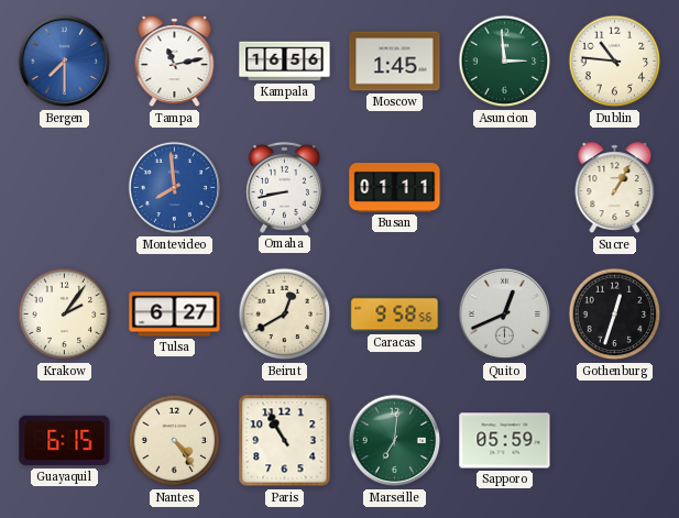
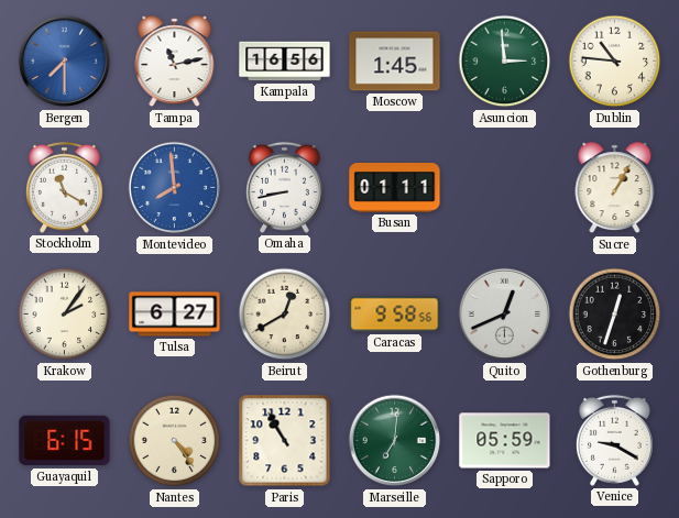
Stockholm: none -> 11:20
Venice: none -> 9:20
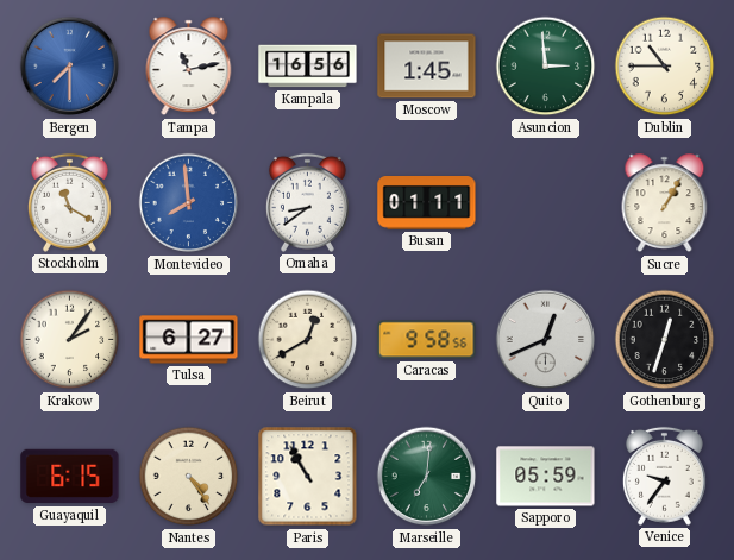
Dublin: 10:46 -> 10:45
Omaha: 8:43 -> 8:39
Venice: 9:20 -> 9:36
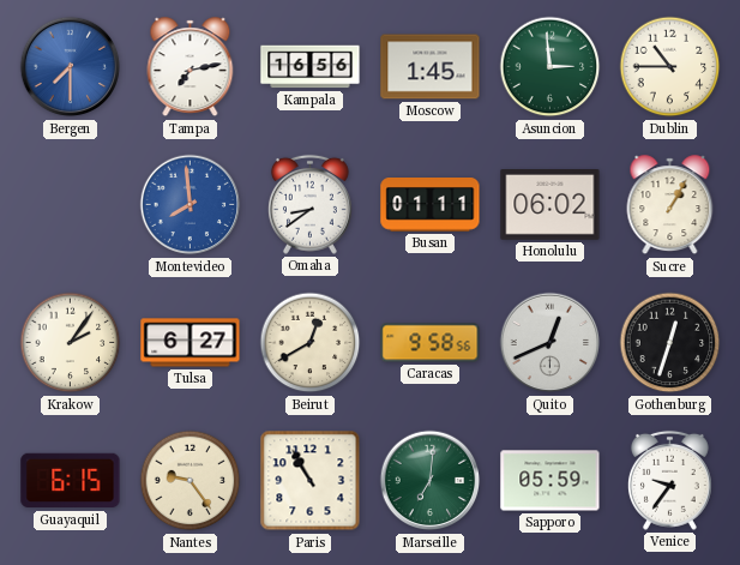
Tampa: 11:13 -> 7:13
Stockholm: 11:20 -> none
Honolulu: none -> 06:02
Nantes: 4:24 -> 9:24
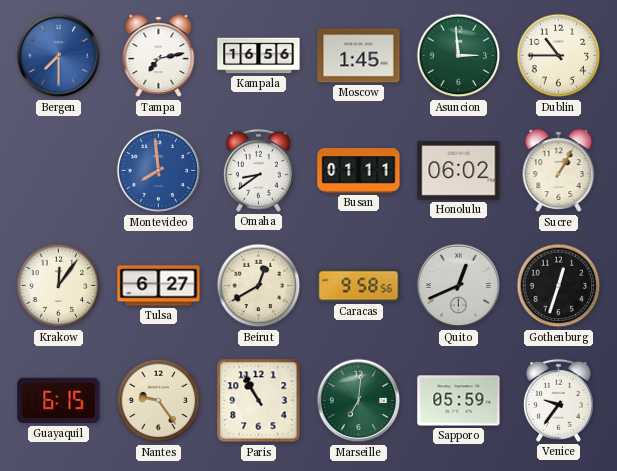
Krakow: 2:06 -> 12:06
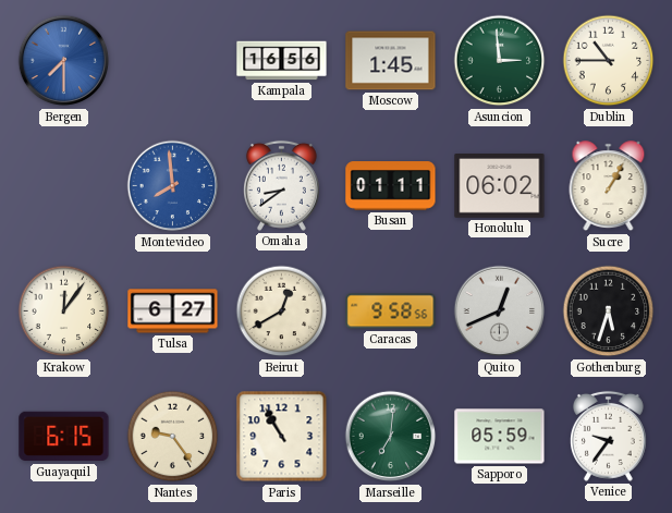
Tampa: 7:13 -> none
Gothenburg: 12:33 -> 5:33
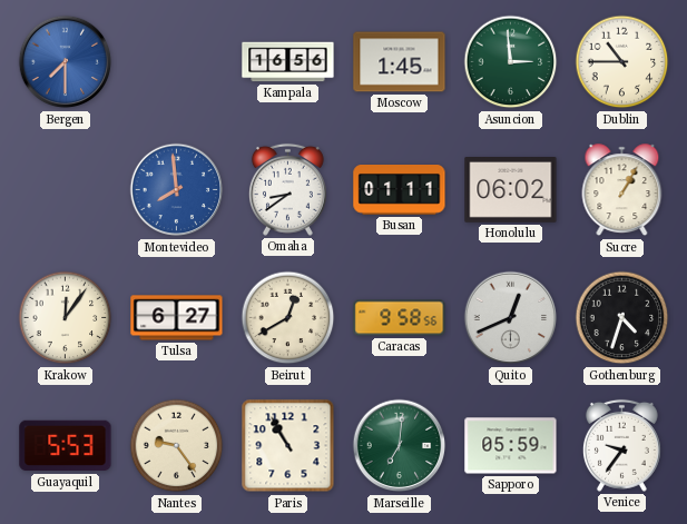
Gothenburg: 5:33 -> 4:33
Guayaquil: 6:15 -> 5:53
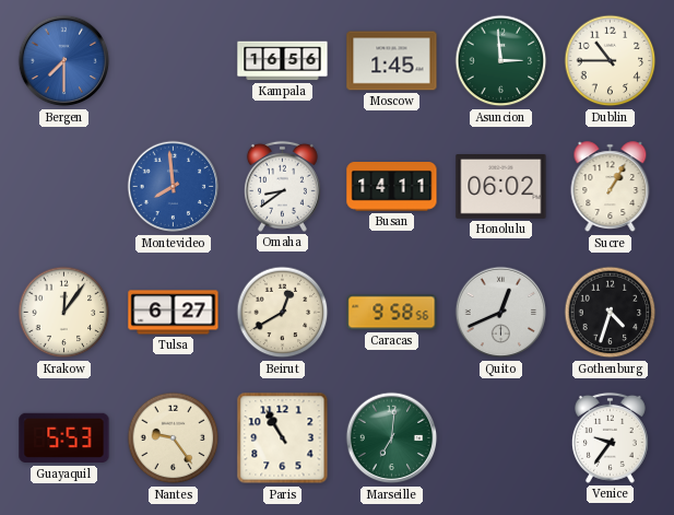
Busan: 01:11 -> 14:11
Sapporo: 05:59 -> none
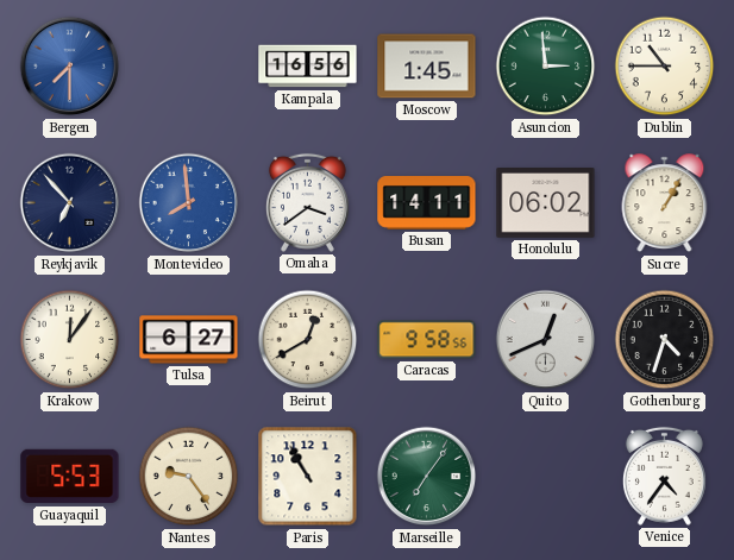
Reykjavik: none -> 6:53
Omaha: 8:39 -> 3:39
Marseille: 7:01 -> 7:06
Venice: 9:36 -> 4:36
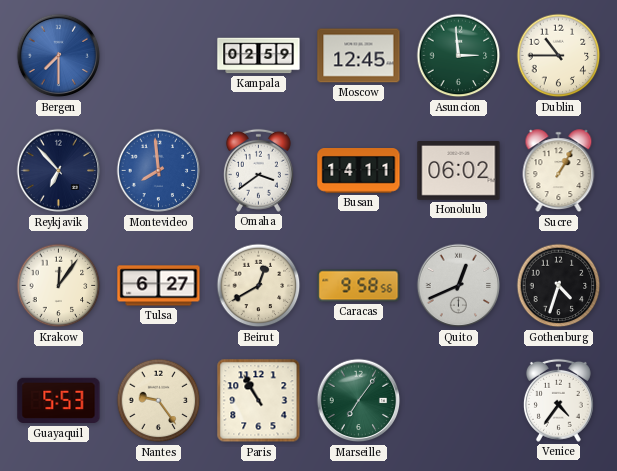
Kampala: 16:56 -> 02:59
Moscow: 1:45 -> 12:45
